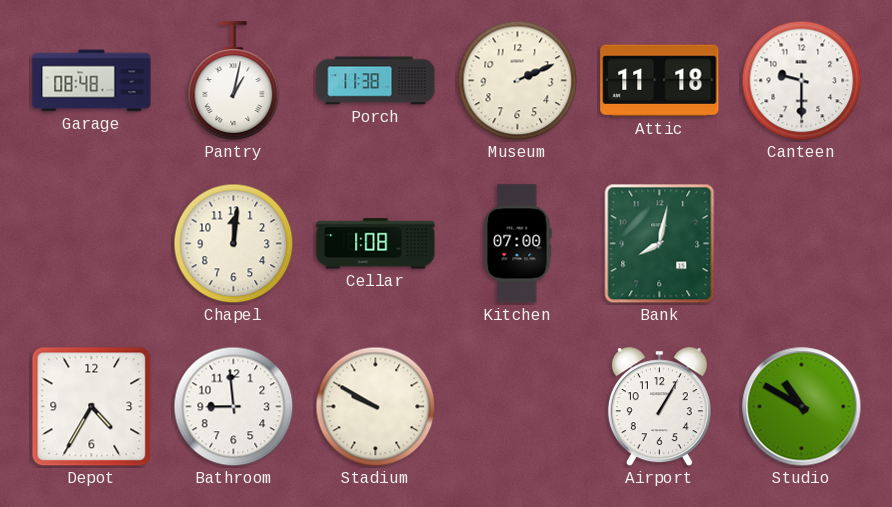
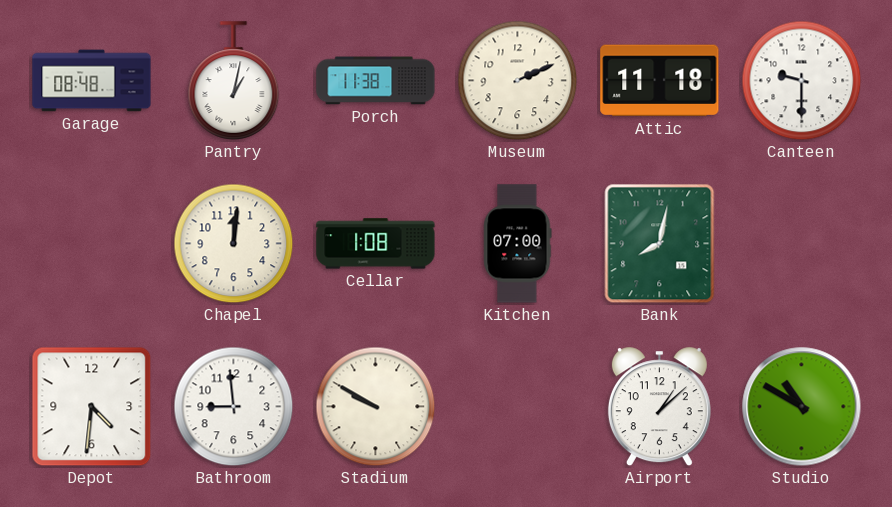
Depot: 4:35 -> 4:31
Airport: 1:05 -> 1:08
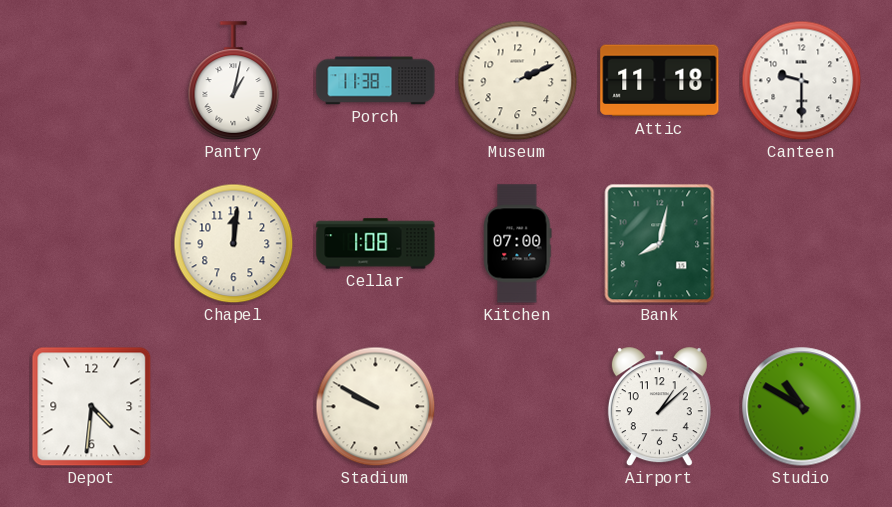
Garage: 08:48 -> none
Bathroom: 8:59 -> none
